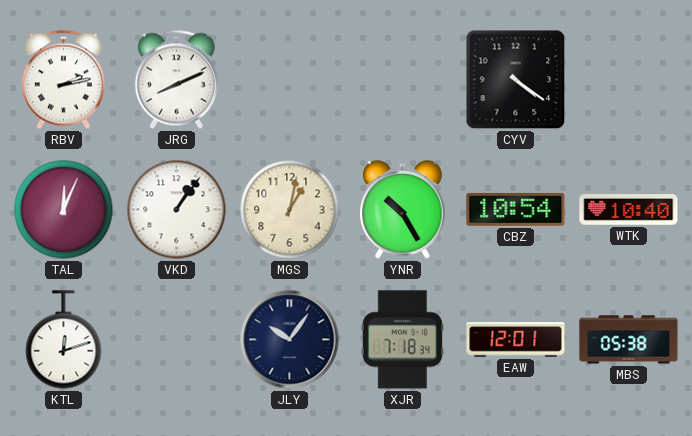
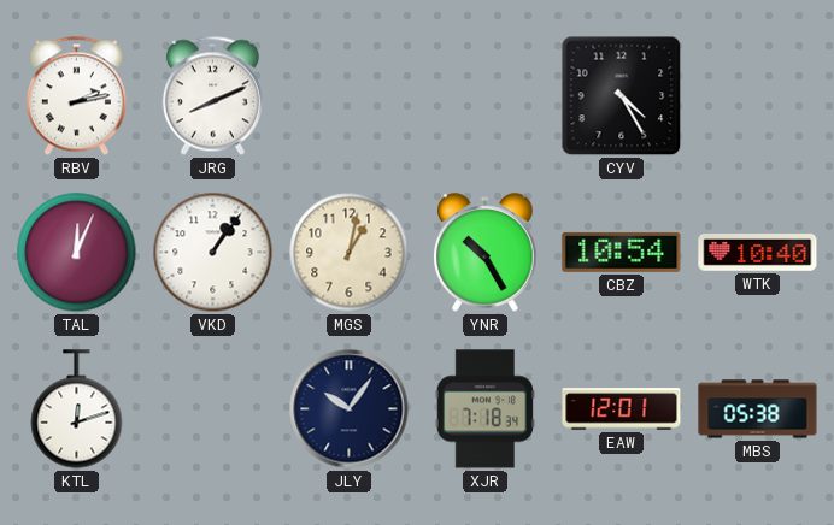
CYV: 4:21 -> 4:25
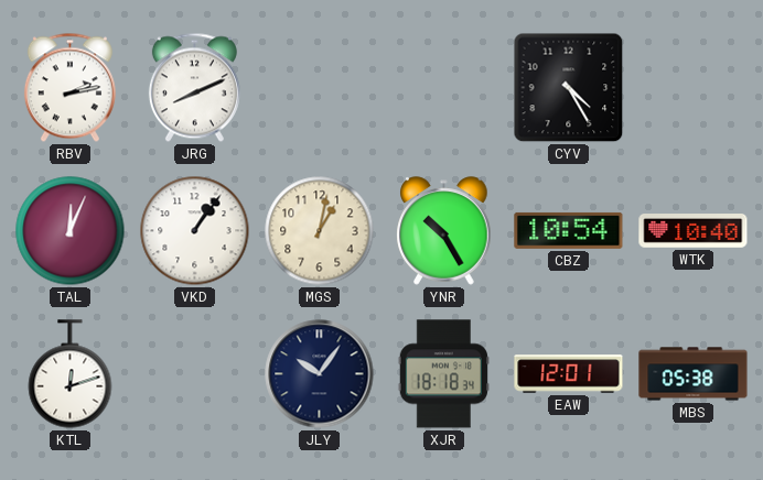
XJR: 7:18 -> 18:18
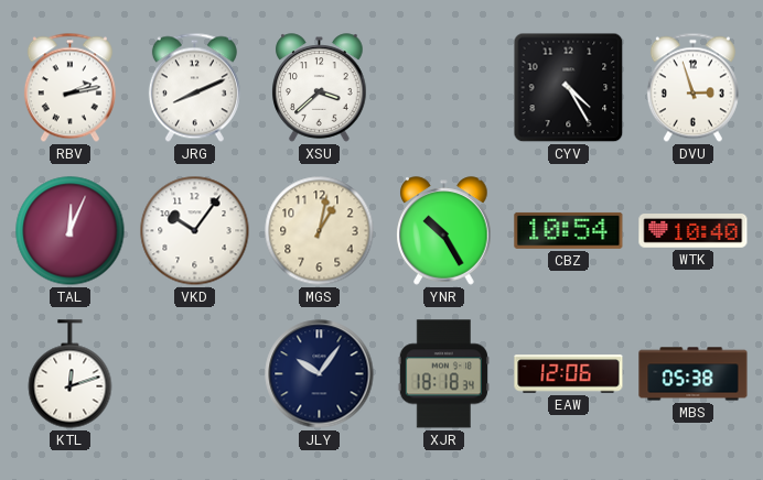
XSU: none -> 3:38
DVU: none -> 2:57
VKD: 1:06 -> 10:06
EAW: 12:01 -> 12:06
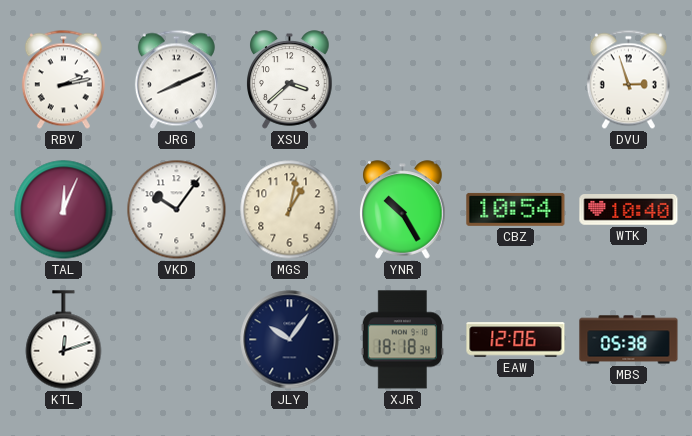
CYV: 4:25 -> none
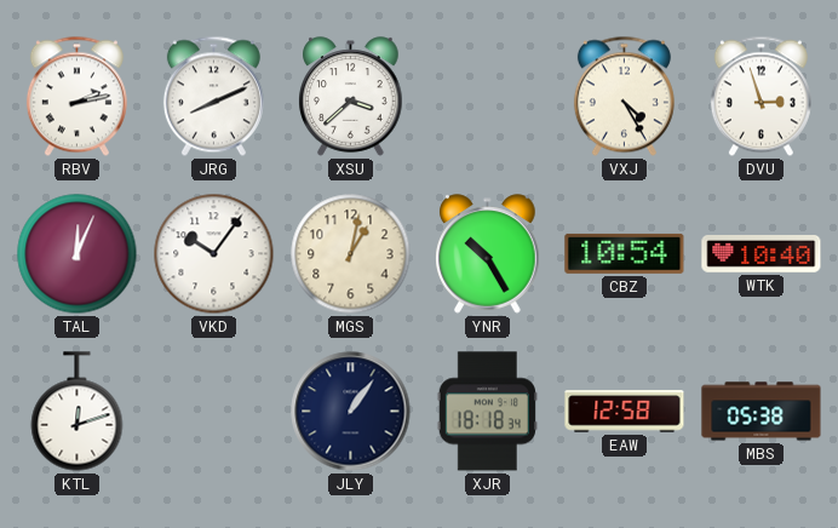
VXJ: none -> 4:25
JLY: 10:06 -> 1:06
EAW: 12:06 -> 12:58
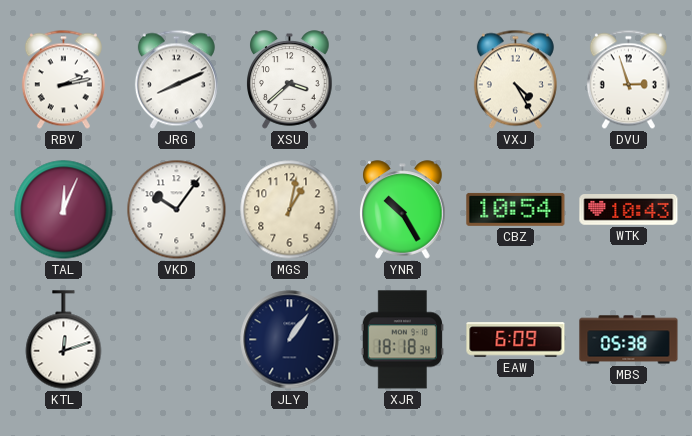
WTK: 10:40 -> 10:43
EAW: 12:58 -> 6:09
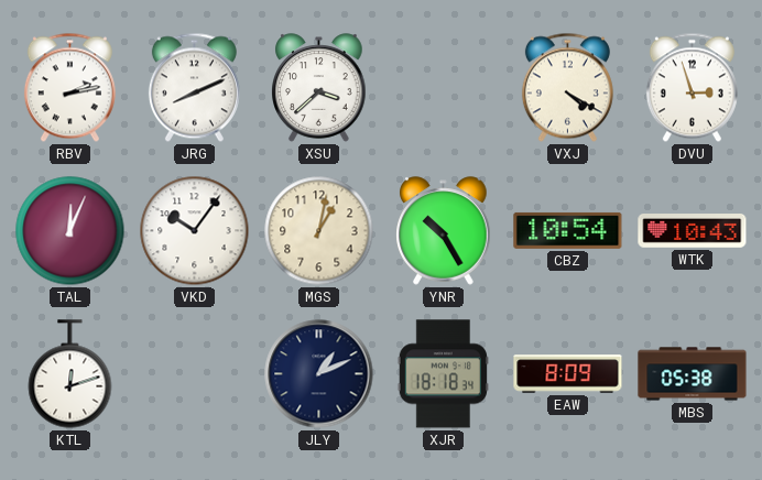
VXJ: 4:25 -> 4:20
JLY: 1:06 -> 1:11
EAW: 6:09 -> 8:09
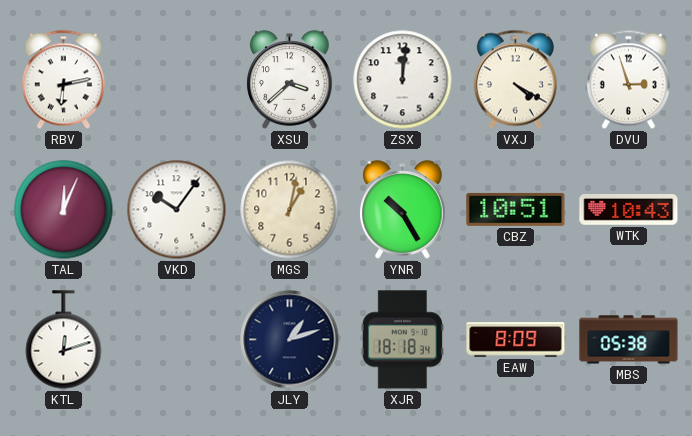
RBV: 2:13 -> 6:13
JRG: 8:11 -> none
ZSX: none -> 12:01
CBZ: 10:54 -> 10:51
JLY: 1:11 -> 1:12
